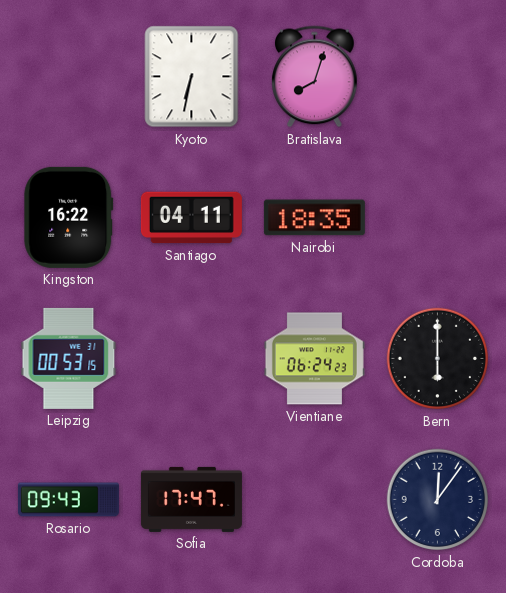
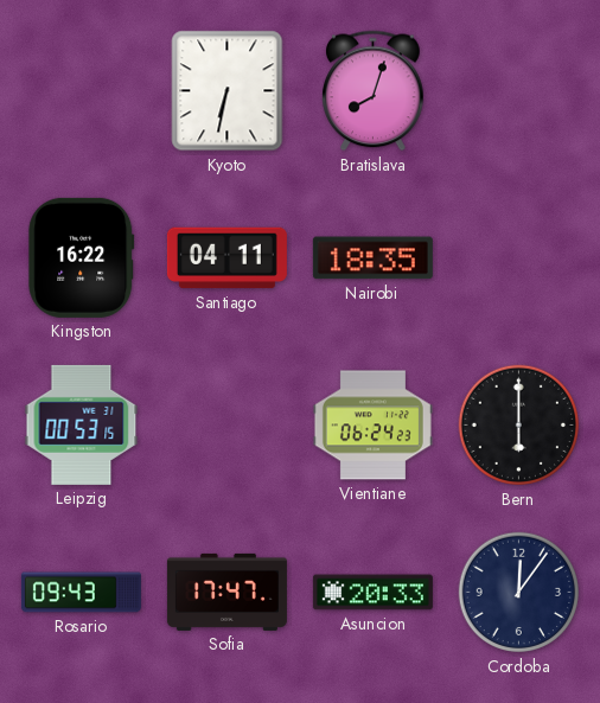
Asuncion: none -> 20:33
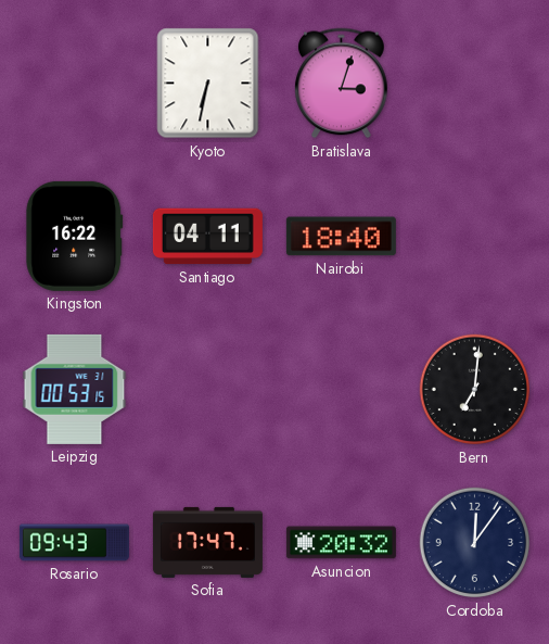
Bratislava: 8:03 -> 3:03
Nairobi: 18:35 -> 18:40
Vientiane: 06:24 -> none
Bern: 6:00 -> 7:01
Asuncion: 20:33 -> 20:32
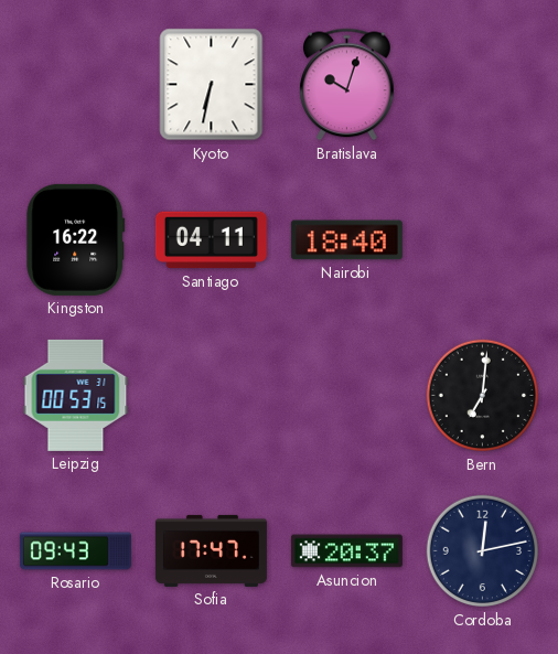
Bratislava: 3:03 -> 10:03
Asuncion: 20:32 -> 20:37
Cordoba: 12:06 -> 12:13
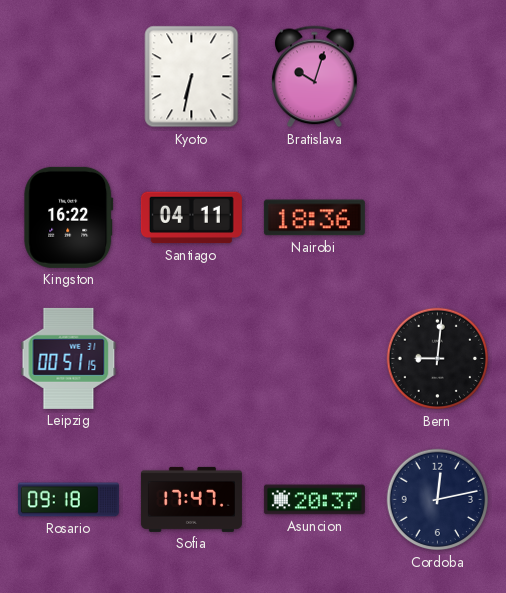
Nairobi: 18:40 -> 18:36
Leipzig: 00:53 -> 00:51
Bern: 7:01 -> 9:01
Rosario: 09:43 -> 09:18
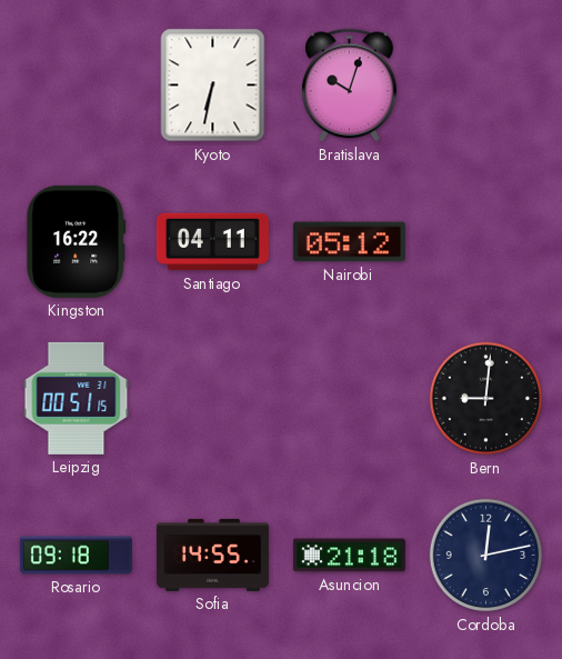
Nairobi: 18:36 -> 05:12
Sofia: 17:47 -> 14:55
Asuncion: 20:37 -> 21:18
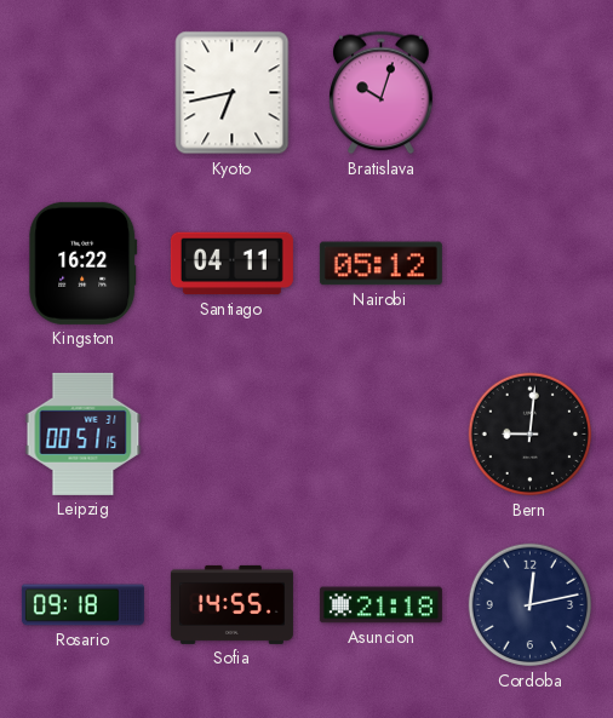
Kyoto: 6:32 -> 6:43
